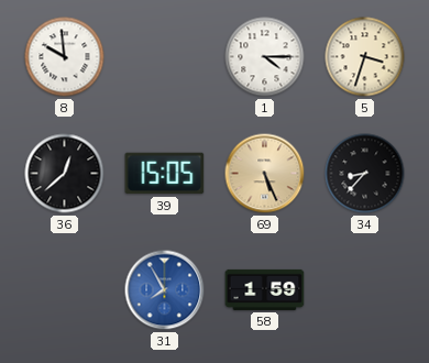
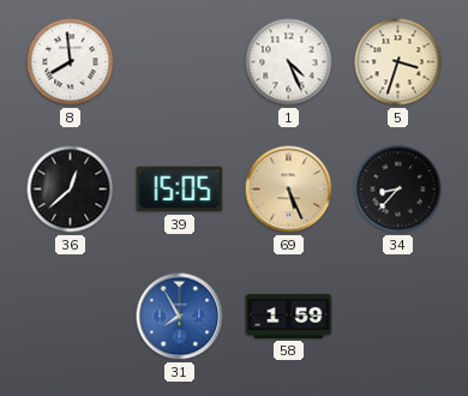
8: 9:59 -> 7:59
1: 4:15 -> 4:26
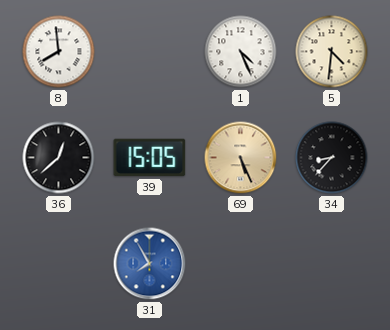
5: 3:33 -> 4:31
58: 1:59 -> none
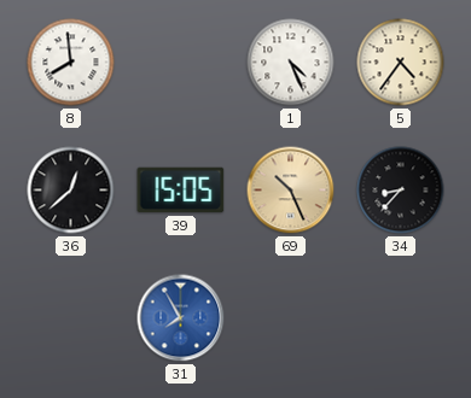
5: 4:31 -> 4:36
69: 5:26 -> 10:26
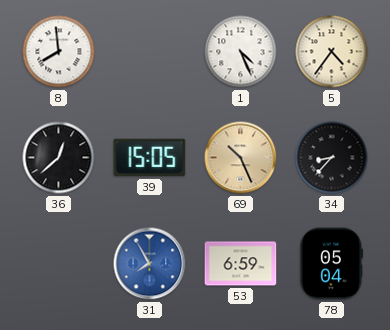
53: none -> 6:59
78: none -> 05:04
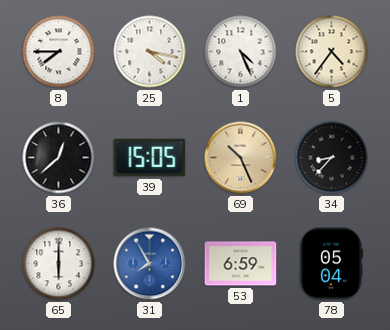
8: 7:59 -> 7:45
25: none -> 4:17
65: none -> 6:00
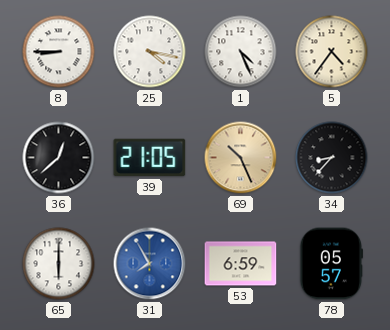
8: 7:45 -> 8:45
39: 15:05 -> 21:05
78: 05:04 -> 05:57
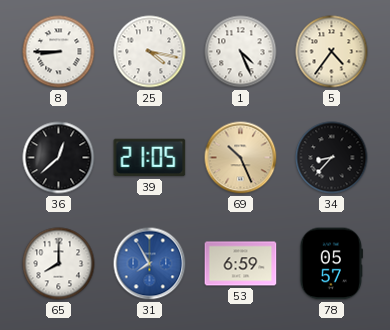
65: 6:00 -> 8:00
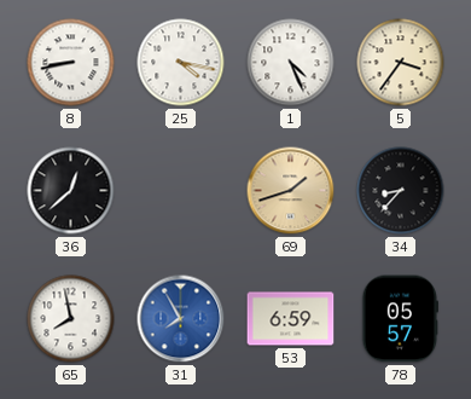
8: 8:45 -> 8:43
5: 4:36 -> 3:36
39: 21:05 -> none
69: 10:26 -> 1:42
65: 8:00 -> 7:58
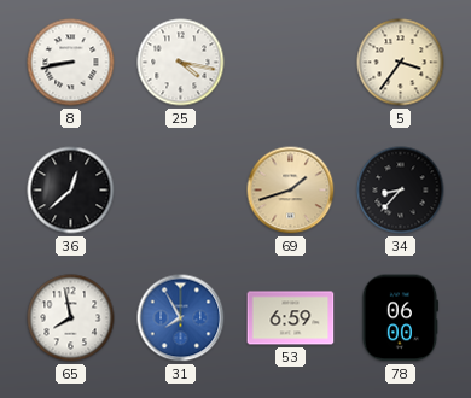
1: 4:26 -> none
78: 05:57 -> 06:00
